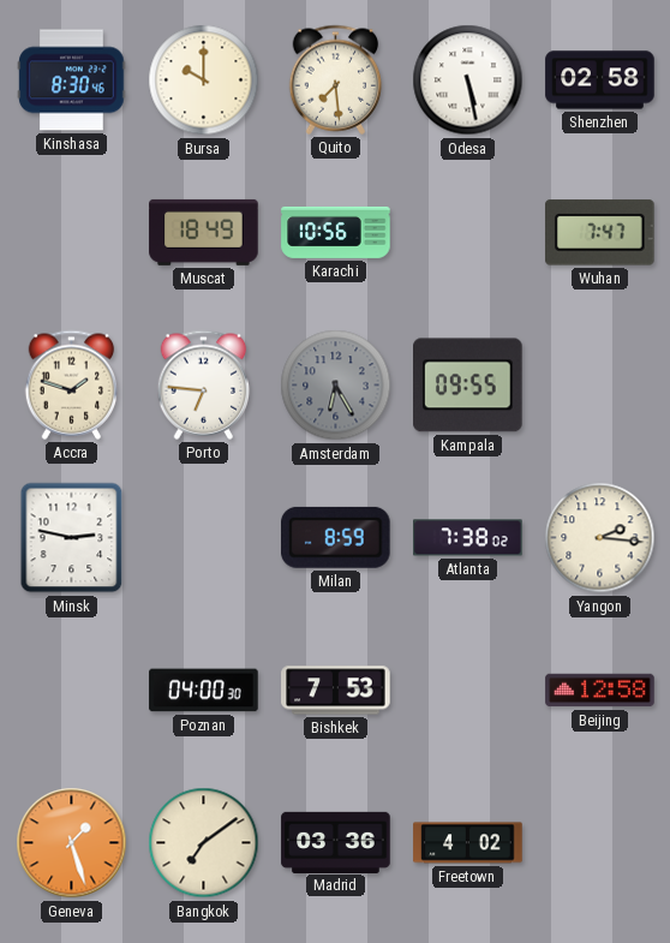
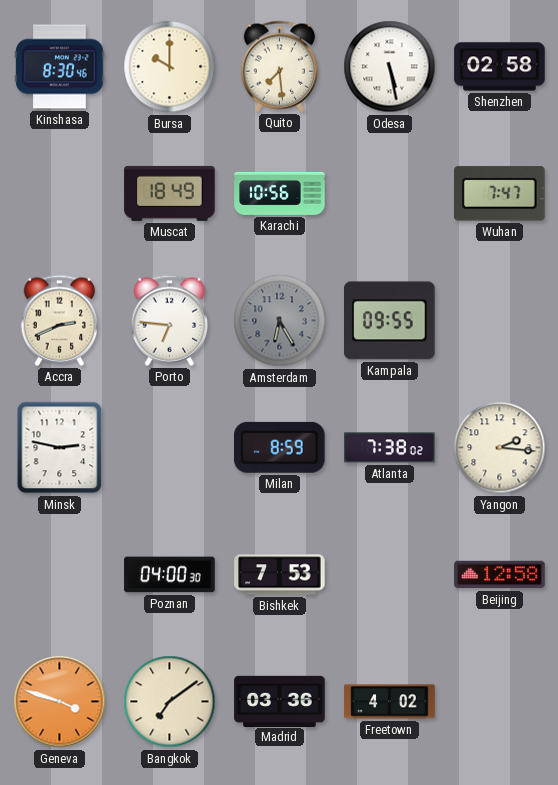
Accra: 1:48 -> 2:41
Geneva: 1:27 -> 3:48
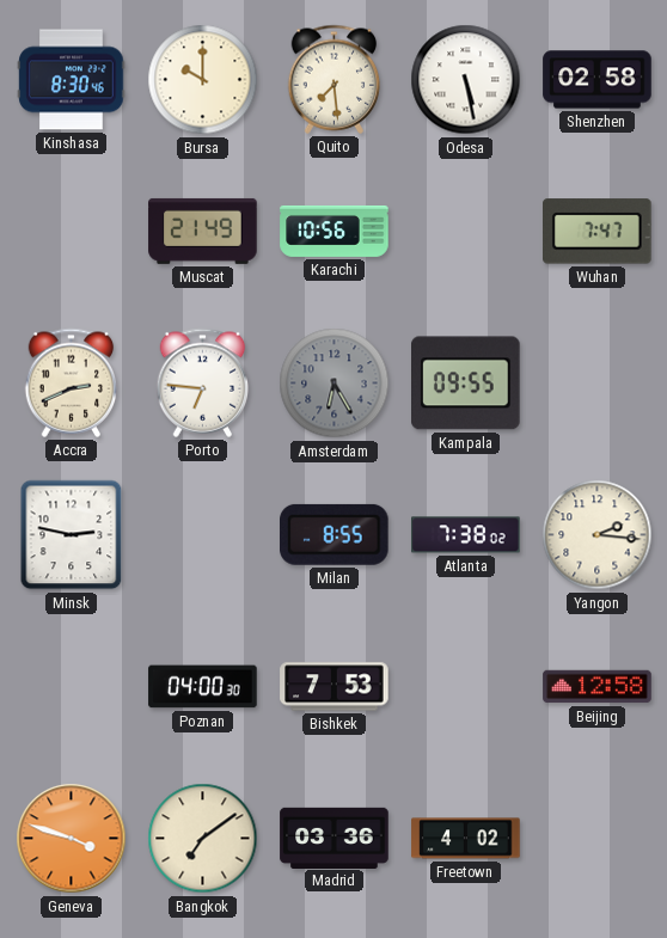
Muscat: 18:49 -> 21:49
Milan: 8:59 -> 8:55
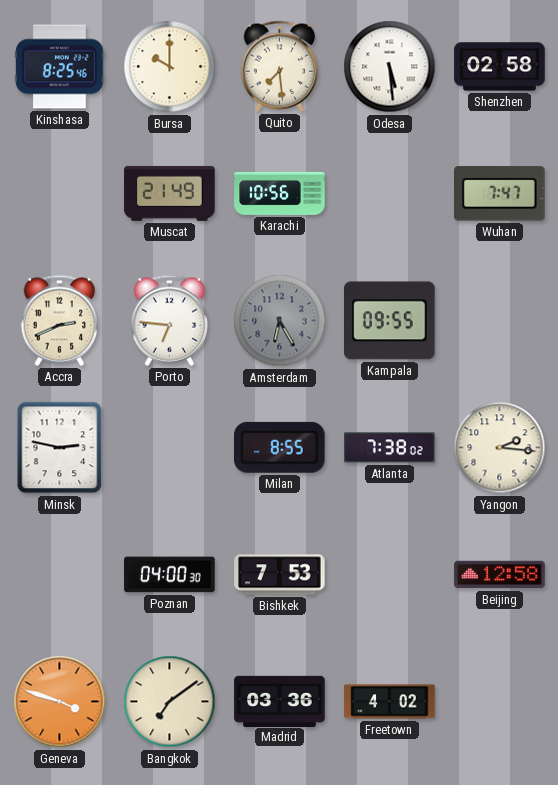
Kinshasa: 8:30 -> 8:25
Odesa: 5:28 -> 5:29
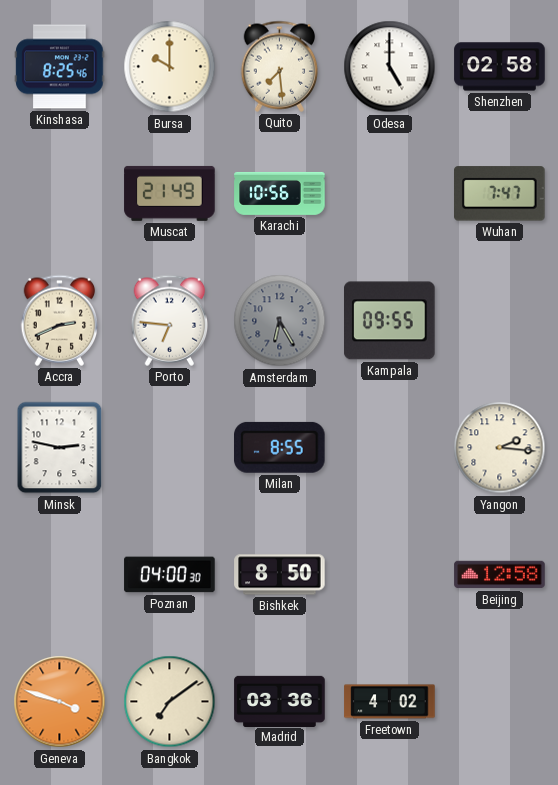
Odesa: 5:29 -> 5:00
Atlanta: 7:38 -> none
Bishkek: 7:53 -> 8:50
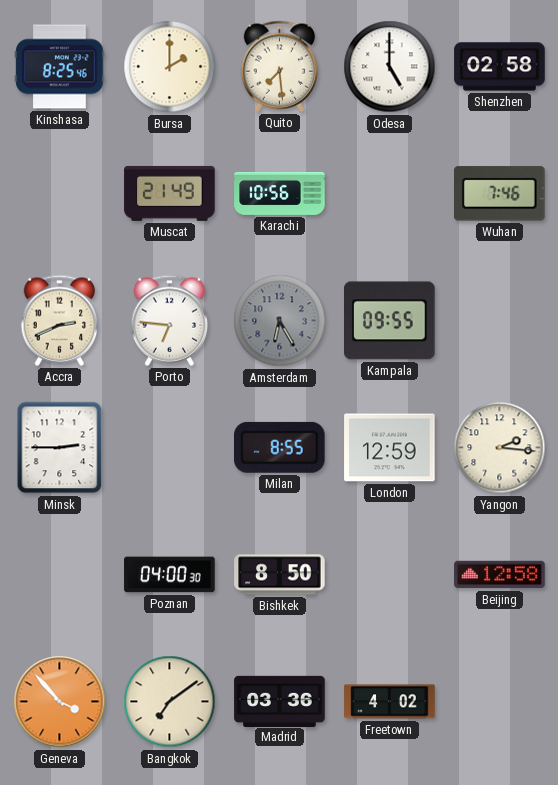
Bursa: 10:00 -> 2:00
Wuhan: 7:47 -> 7:46
Minsk: 2:47 -> 2:45
London: none -> 12:59
Geneva: 3:48 -> 3:53
